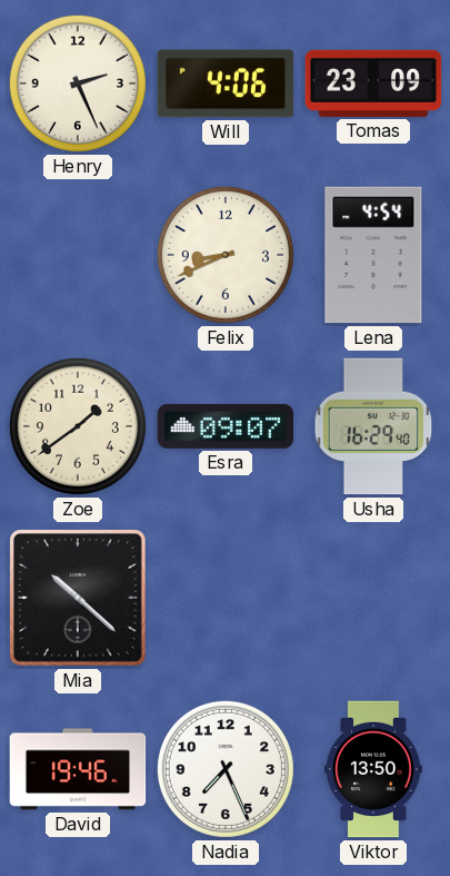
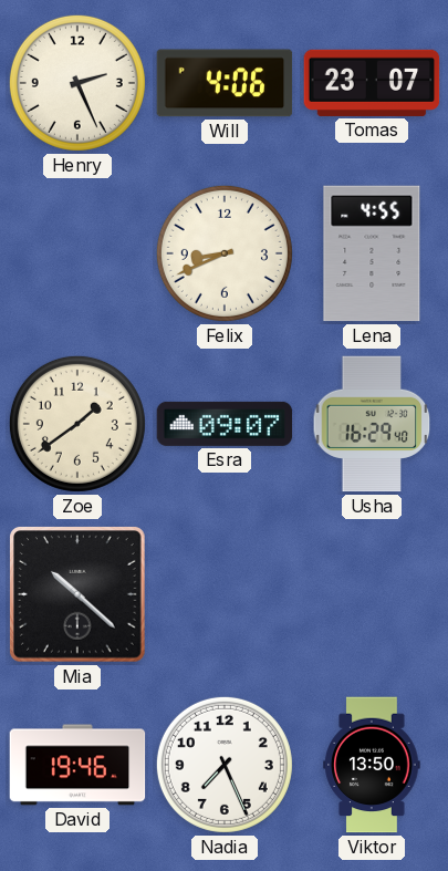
Tomas: 23:09 -> 23:07
Lena: 4:54 -> 4:55
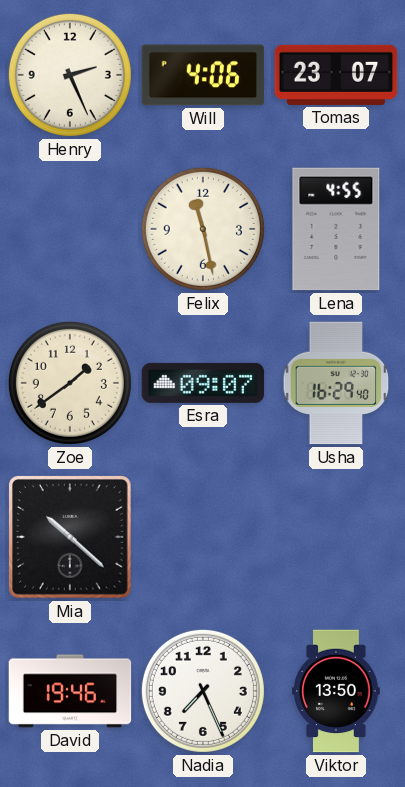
Felix: 8:41 -> 11:28
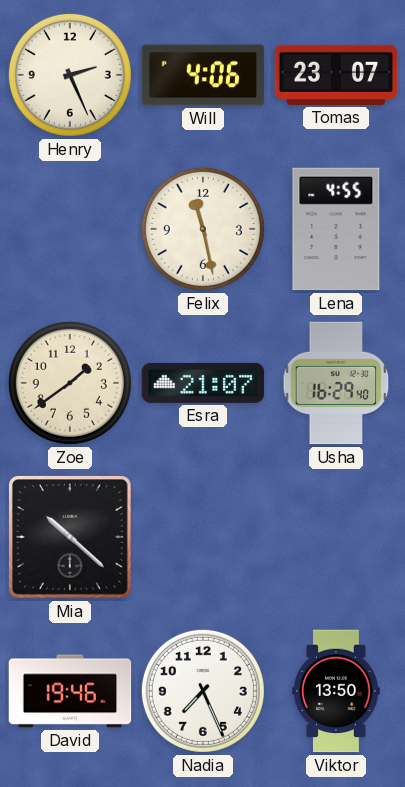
Esra: 09:07 -> 21:07
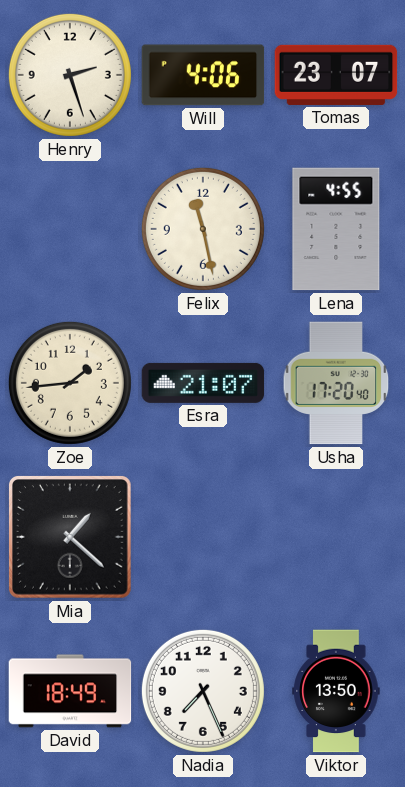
Henry: 2:26 -> 2:27
Zoe: 1:39 -> 1:44
Usha: 16:29 -> 17:20
Mia: 10:22 -> 1:22
David: 19:46 -> 18:49
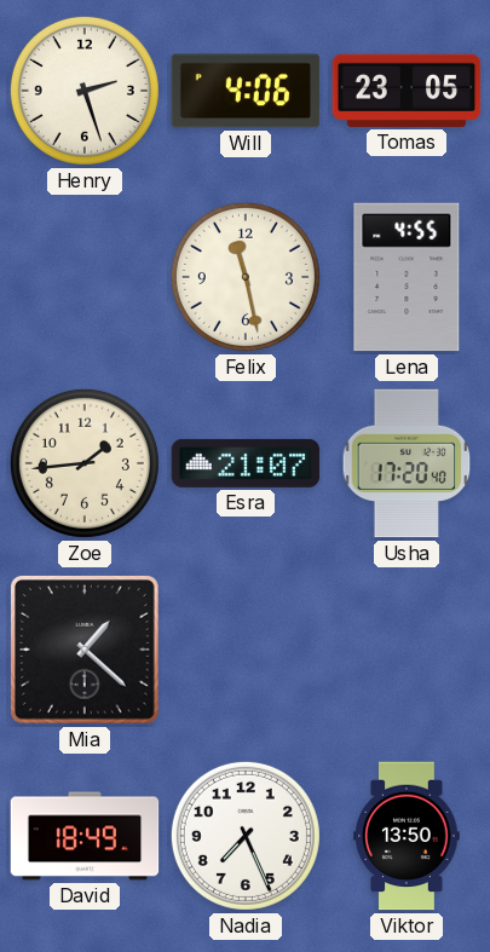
Tomas: 23:07 -> 23:05
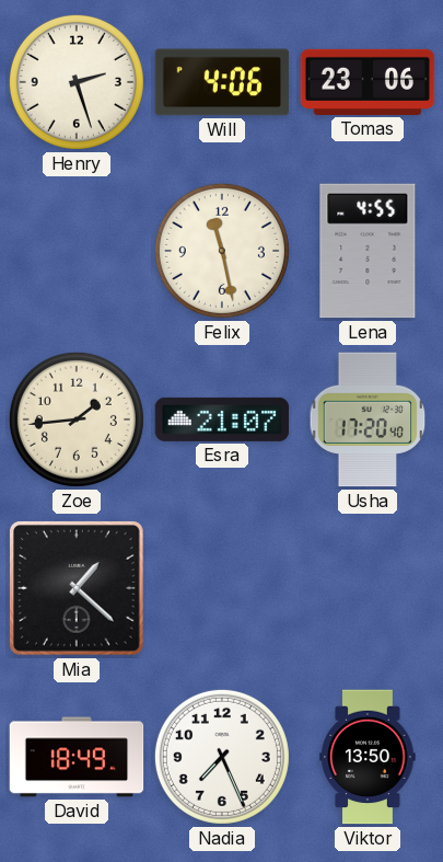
Tomas: 23:05 -> 23:06
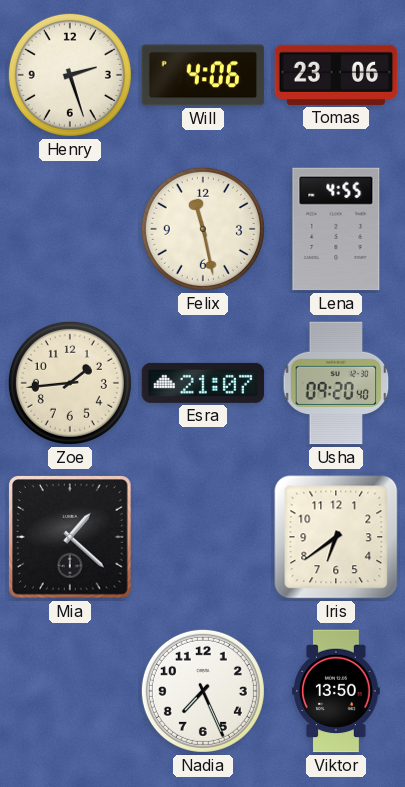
Usha: 17:20 -> 09:20
Iris: none -> 6:39
David: 18:49 -> none
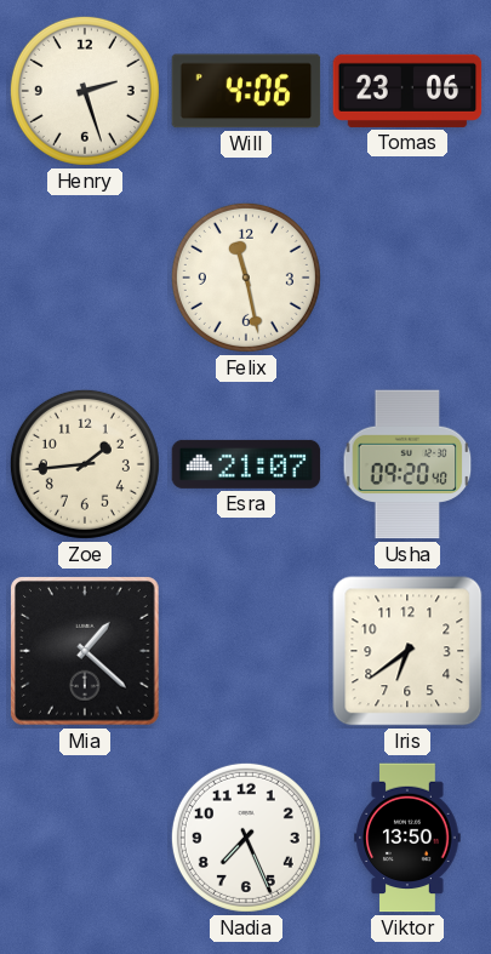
Lena: 4:55 -> none
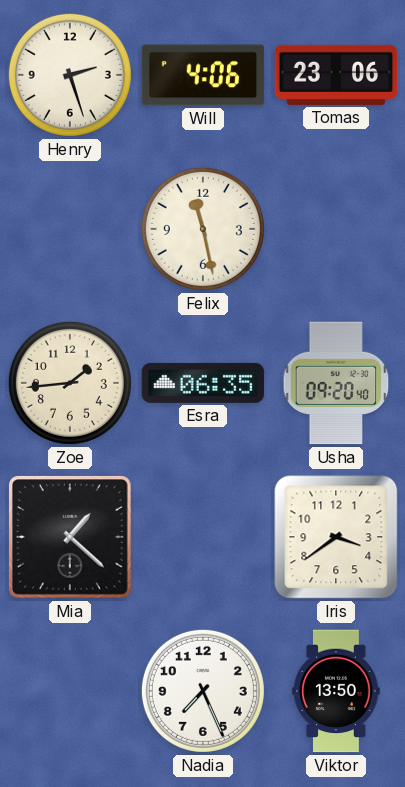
Esra: 21:07 -> 06:35
Iris: 6:39 -> 3:39
